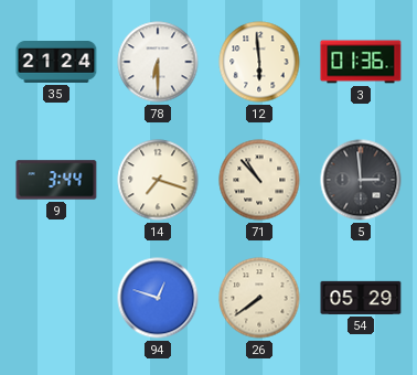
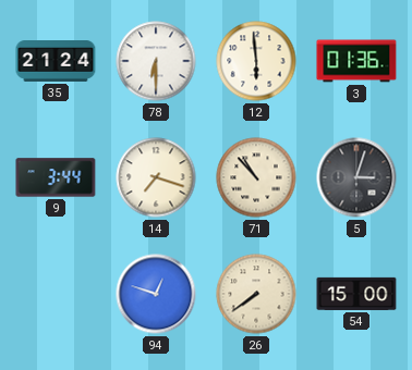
5: 2:59 -> 3:03
54: 05:29 -> 15:00
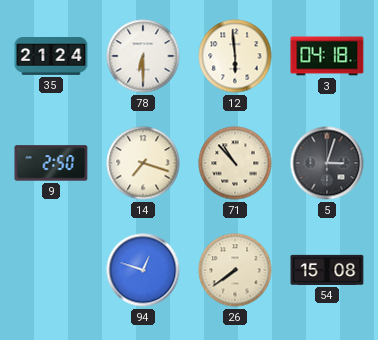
3: 01:36 -> 04:18
9: 3:44 -> 2:50
54: 15:00 -> 15:08
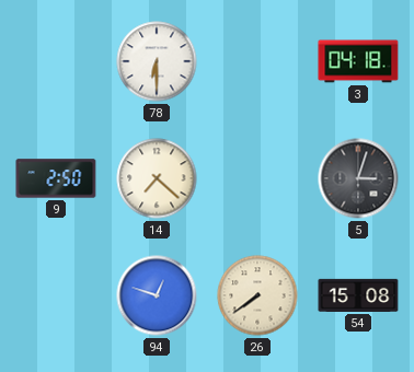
35: 21:24 -> none
12: 5:59 -> none
14: 7:18 -> 7:22
71: 10:53 -> none
